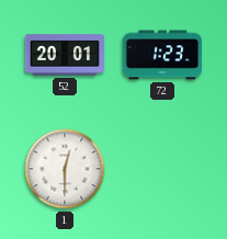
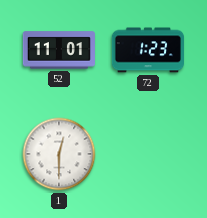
52: 20:01 -> 11:01
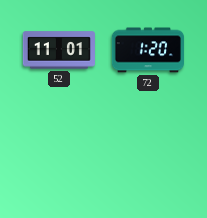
72: 1:23 -> 1:20
1: 12:30 -> none
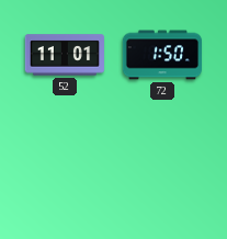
72: 1:20 -> 1:50
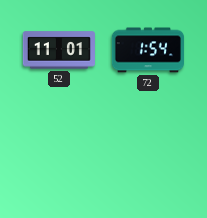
72: 1:50 -> 1:54
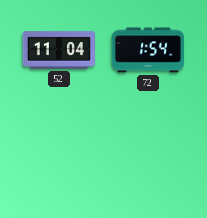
52: 11:01 -> 11:04
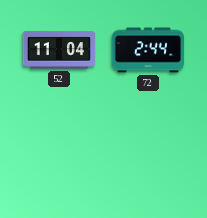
72: 1:54 -> 2:44
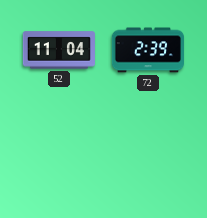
72: 2:44 -> 2:39
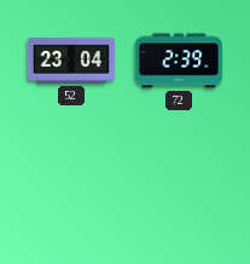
52: 11:04 -> 23:04
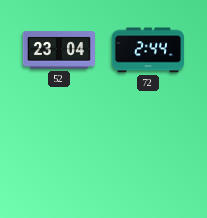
72: 2:39 -> 2:44
